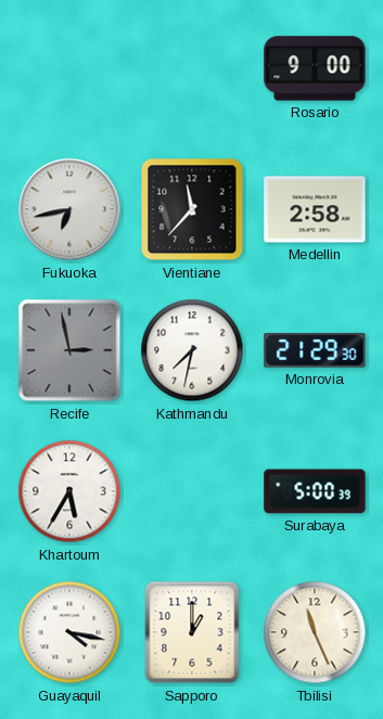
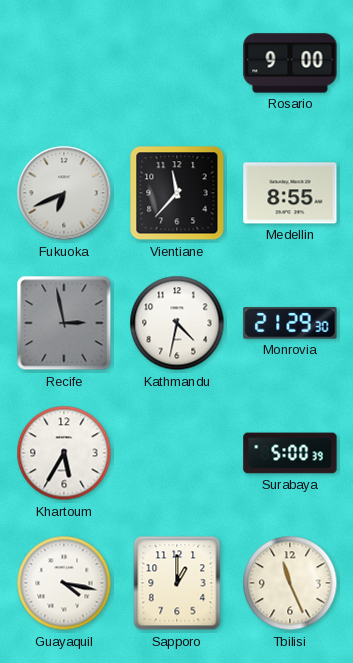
Fukuoka: 6:43 -> 6:41
Medellin: 2:58 -> 8:55
Kathmandu: 7:32 -> 4:32
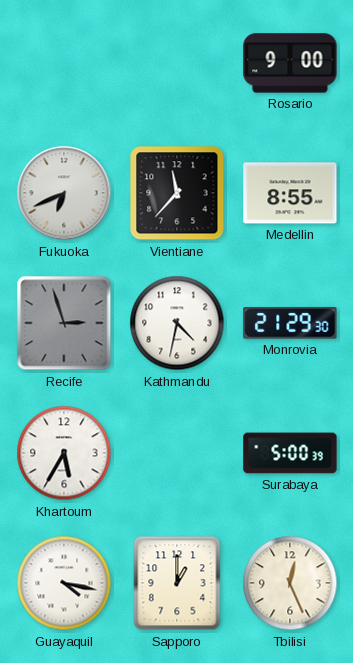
Recife: 2:58 -> 2:57
Tbilisi: 11:26 -> 12:26
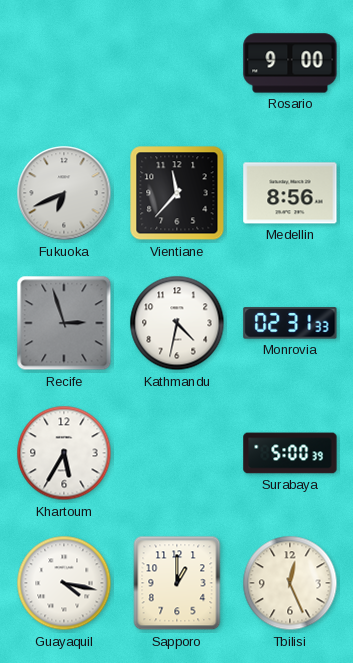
Medellin: 8:55 -> 8:56
Monrovia: 21:29 -> 02:31
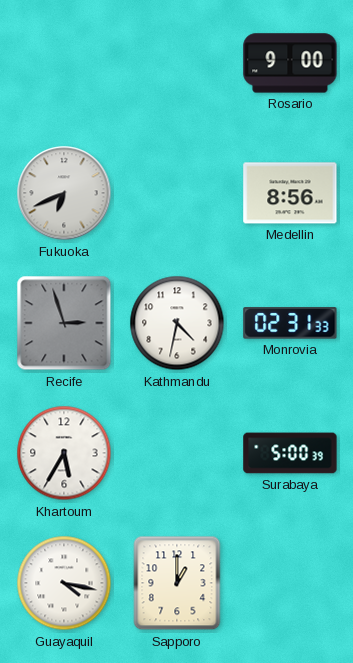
Vientiane: 11:37 -> none
Tbilisi: 12:26 -> none
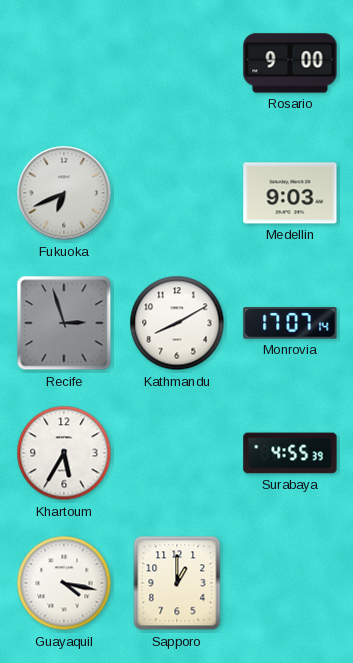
Medellin: 8:56 -> 9:03
Kathmandu: 4:32 -> 8:10
Monrovia: 02:31 -> 17:07
Surabaya: 5:00 -> 4:55
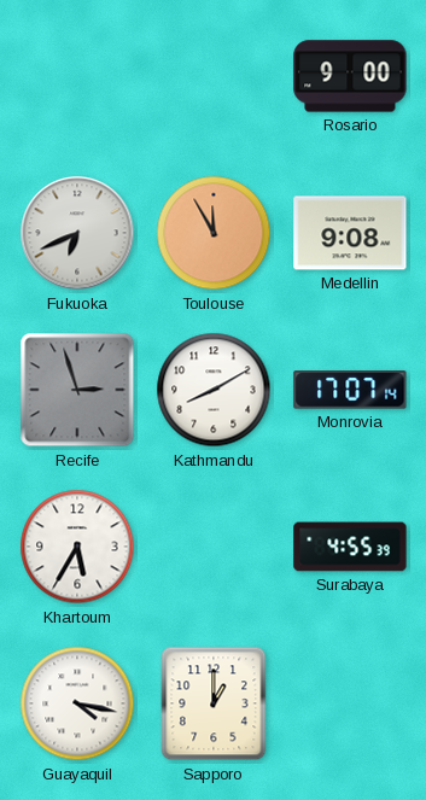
Toulouse: none -> 11:55
Medellin: 9:03 -> 9:08
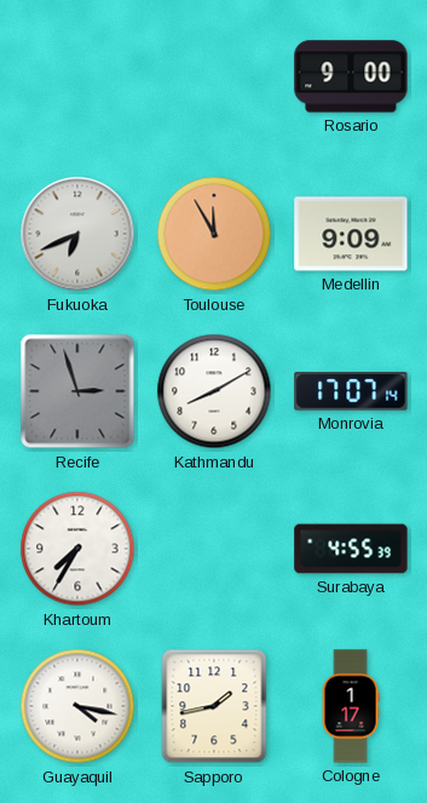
Medellin: 9:08 -> 9:09
Khartoum: 5:35 -> 7:35
Sapporo: 1:00 -> 1:43
Cologne: none -> 1:17
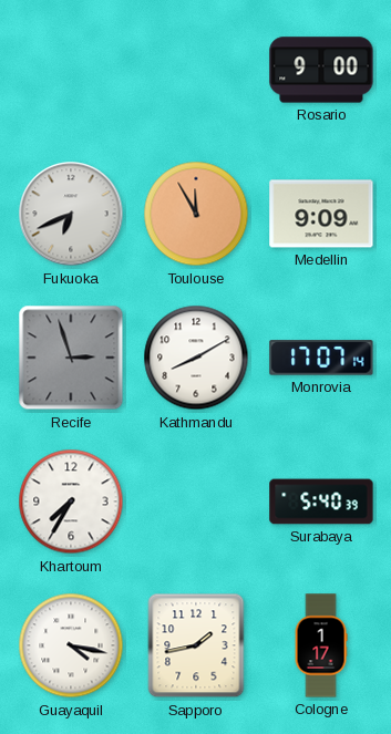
Surabaya: 4:55 -> 5:40
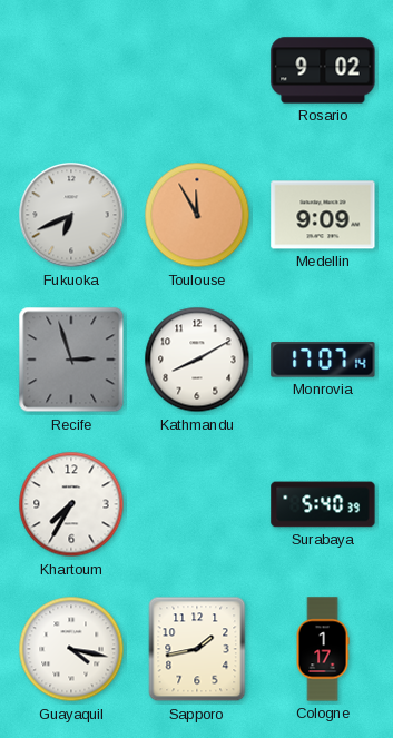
Rosario: 9:00 -> 9:02
